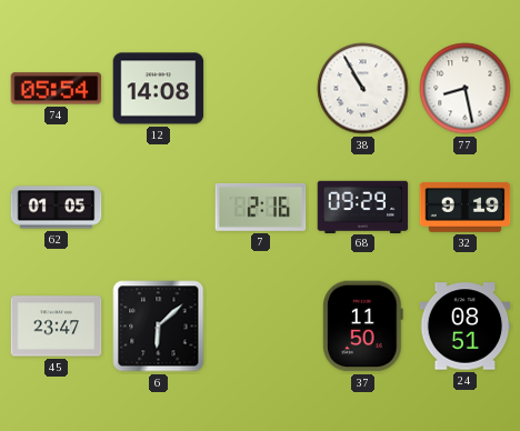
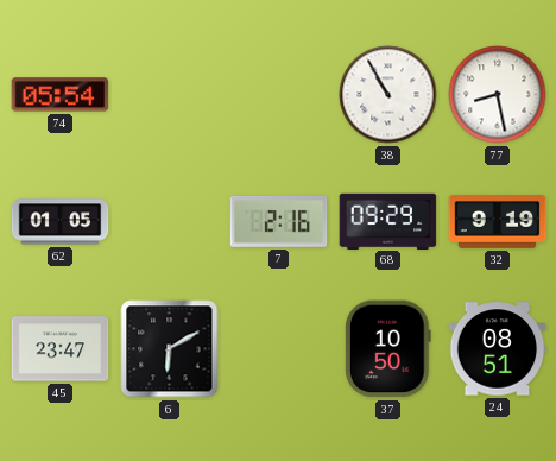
12: 14:08 -> none
6: 6:08 -> 6:10
37: 11:50 -> 10:50
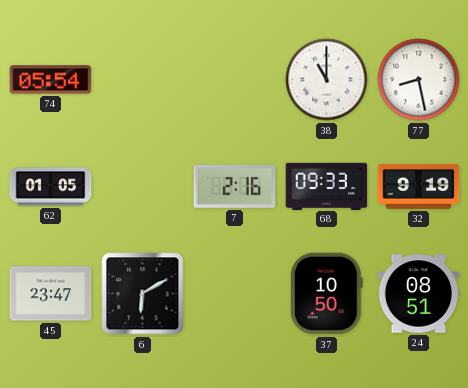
38: 10:55 -> 11:00
68: 09:29 -> 09:33
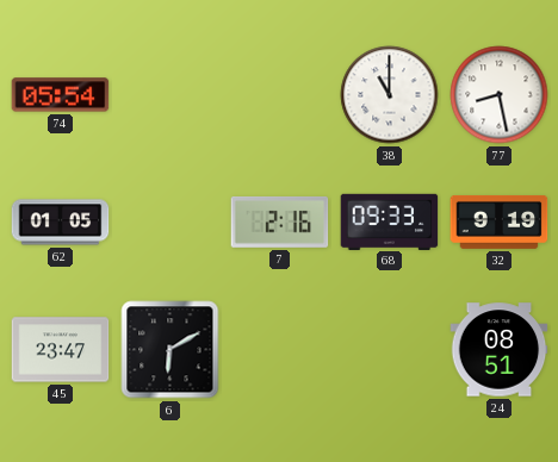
37: 10:50 -> none
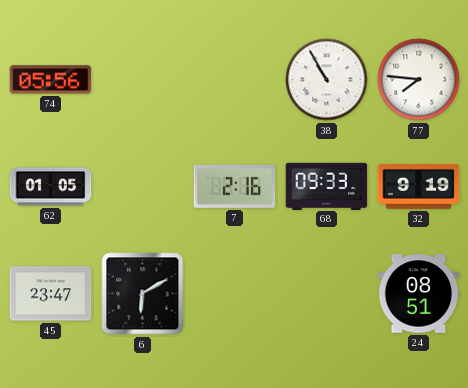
74: 05:54 -> 05:56
38: 11:00 -> 10:55
77: 8:28 -> 7:46
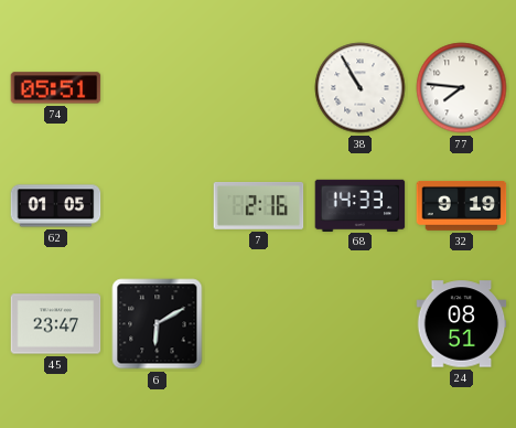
74: 05:56 -> 05:51
68: 09:33 -> 14:33
